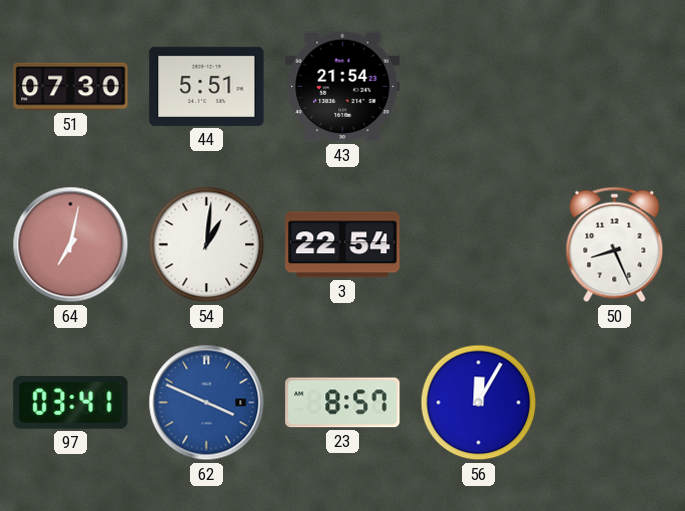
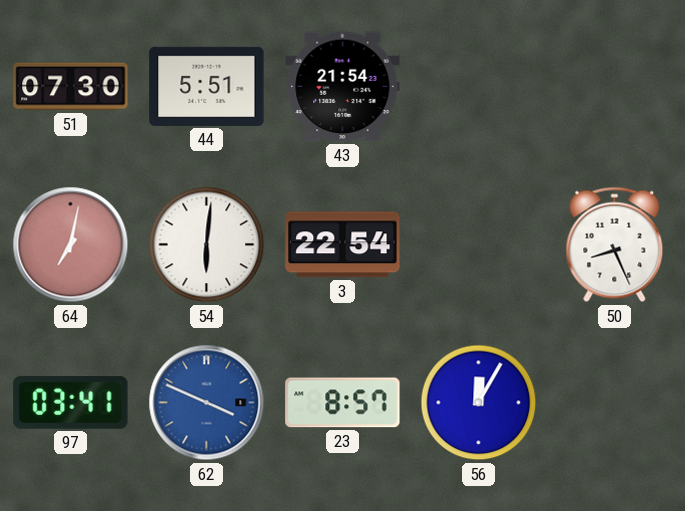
54: 1:01 -> 6:01
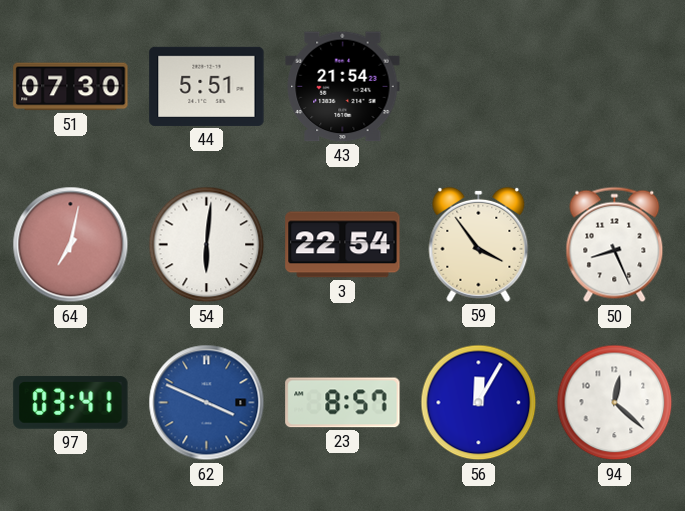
59: none -> 3:54
94: none -> 12:22
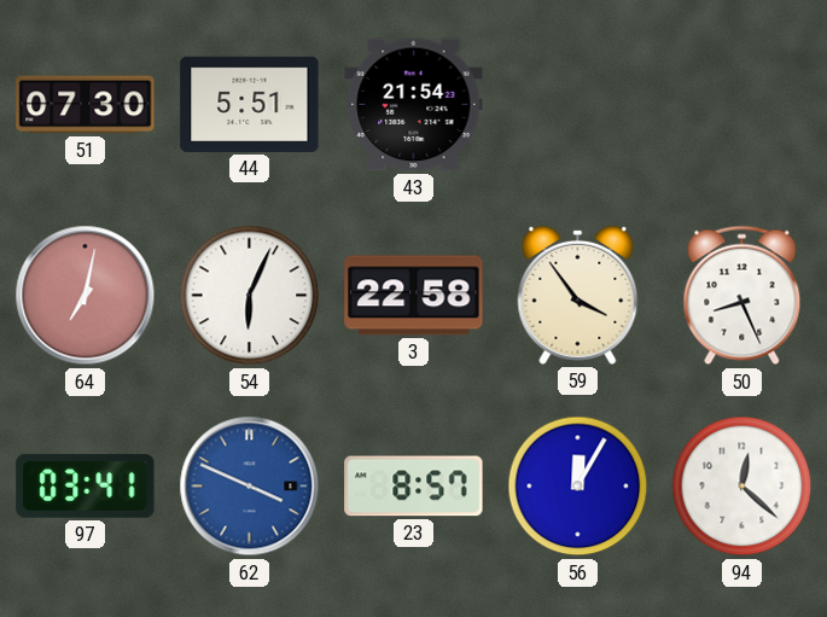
54: 6:01 -> 6:04
3: 22:54 -> 22:58
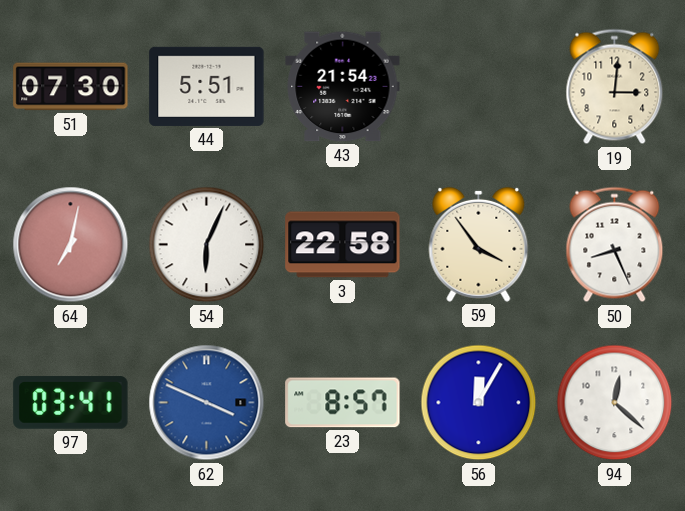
19: none -> 3:01
